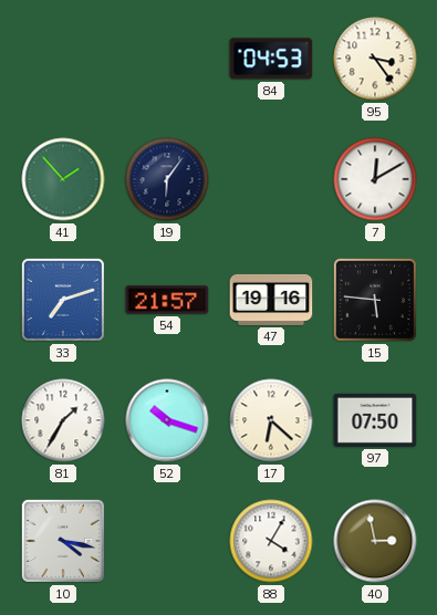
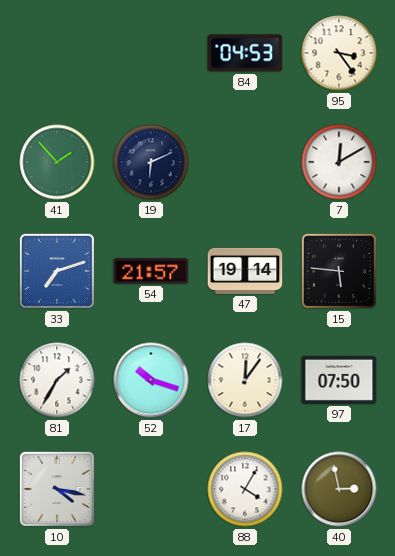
19: 6:06 -> 6:11
47: 19:16 -> 19:14
17: 6:22 -> 12:06
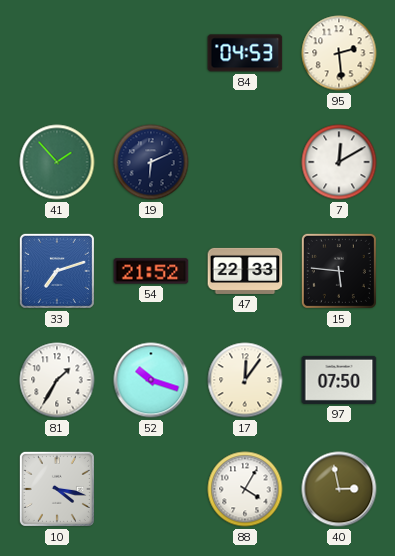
95: 3:24 -> 2:29
54: 21:57 -> 21:52
47: 19:14 -> 22:33
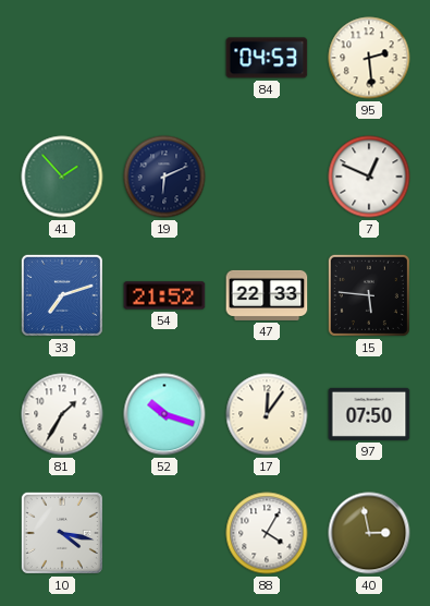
7: 12:10 -> 12:49
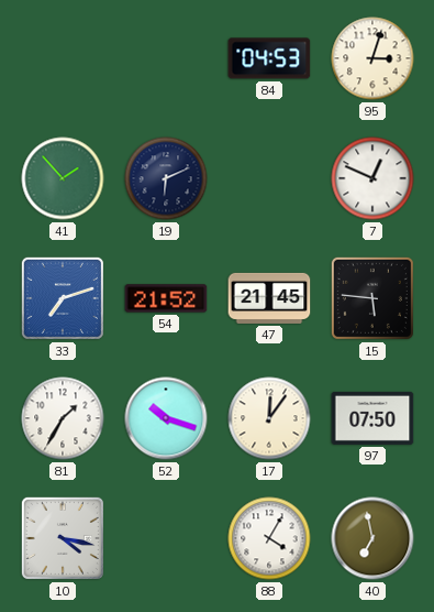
95: 2:29 -> 3:03
47: 22:33 -> 21:45
40: 2:58 -> 6:58
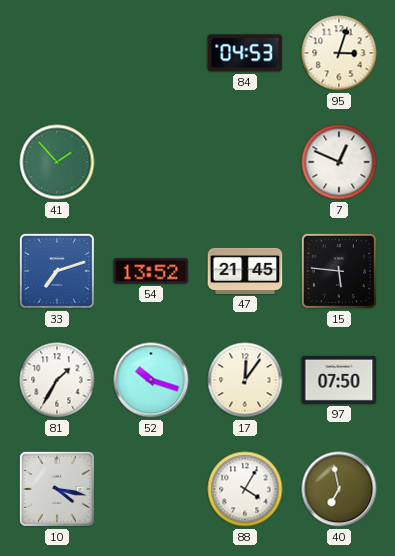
19: 6:11 -> none
54: 21:52 -> 13:52
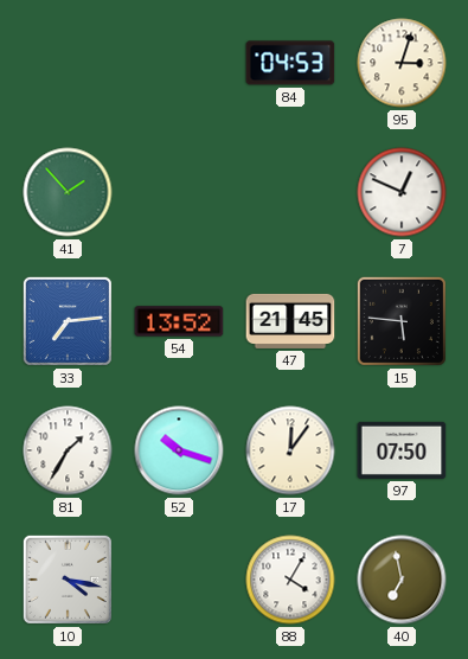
33: 7:12 -> 7:14
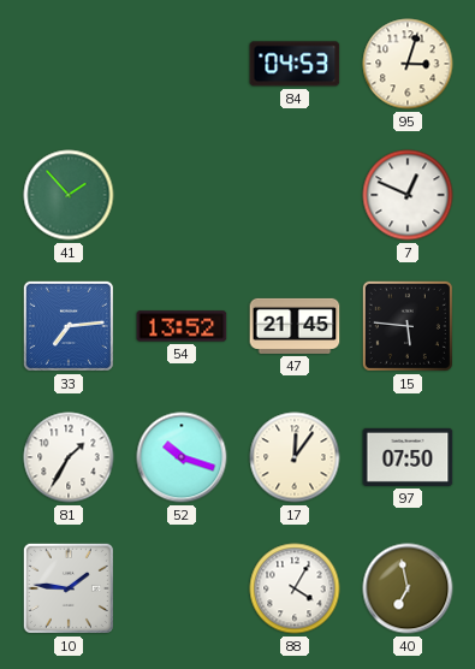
10: 4:17 -> 1:46
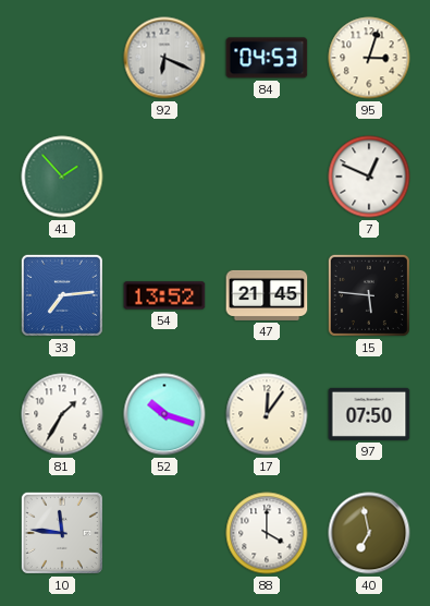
92: none -> 6:19
10: 1:46 -> 11:46
88: 4:05 -> 4:00
